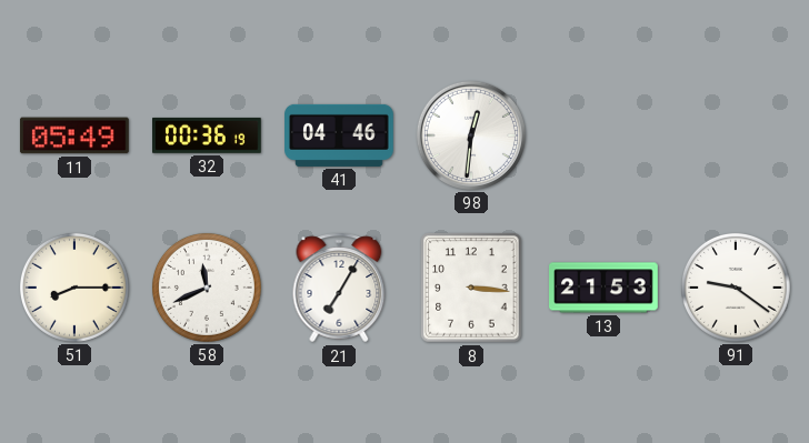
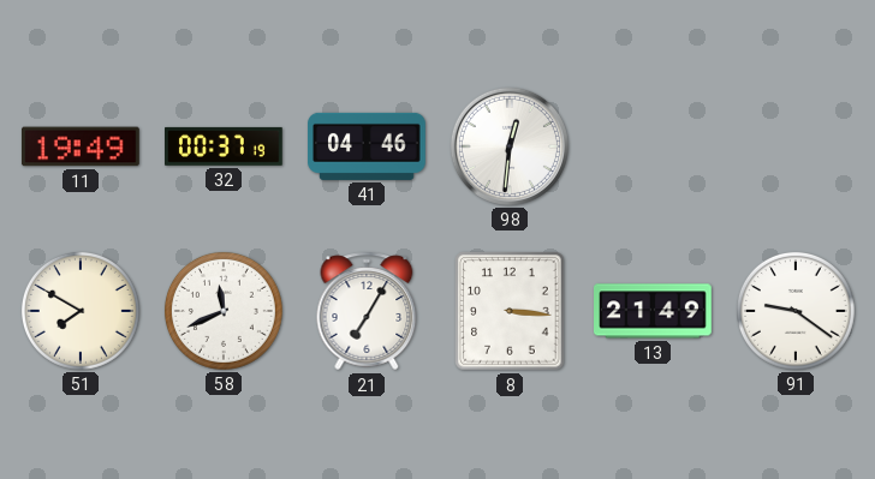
11: 05:49 -> 19:49
32: 00:36 -> 00:37
51: 8:15 -> 7:50
13: 21:53 -> 21:49
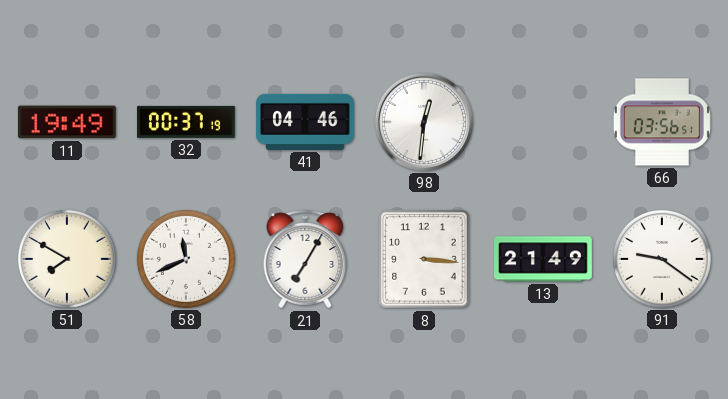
66: none -> 03:56
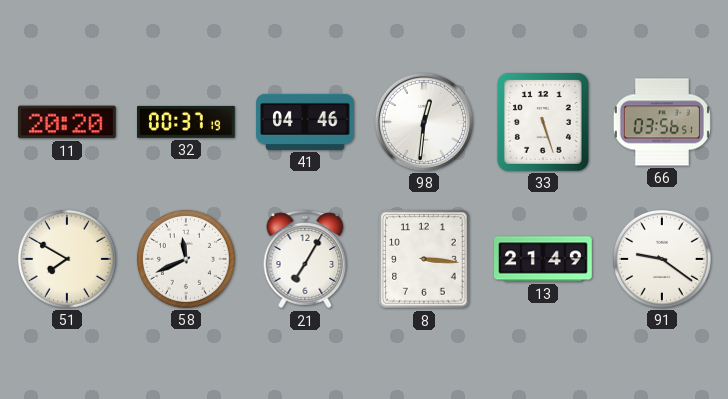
11: 19:49 -> 20:20
33: none -> 5:27
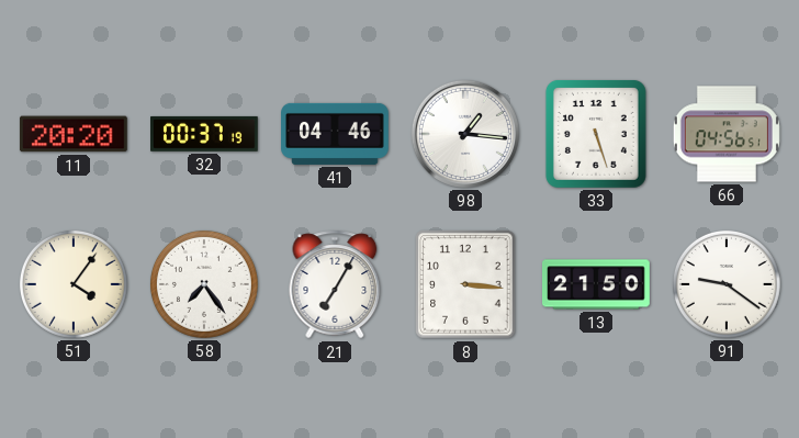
98: 12:31 -> 1:16
66: 03:56 -> 04:56
51: 7:50 -> 4:06
58: 11:41 -> 7:24
13: 21:49 -> 21:50
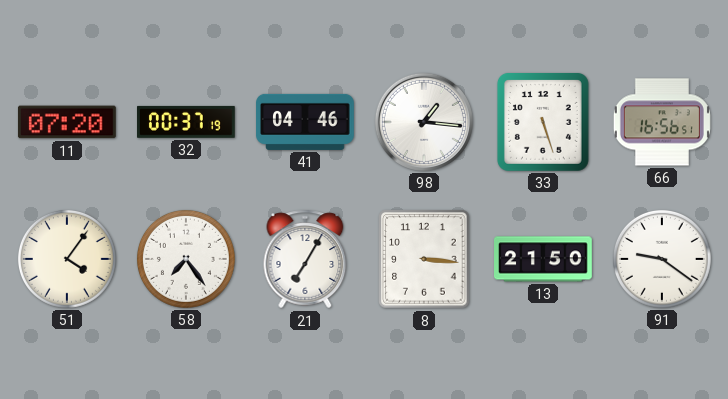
11: 20:20 -> 07:20
66: 04:56 -> 16:56
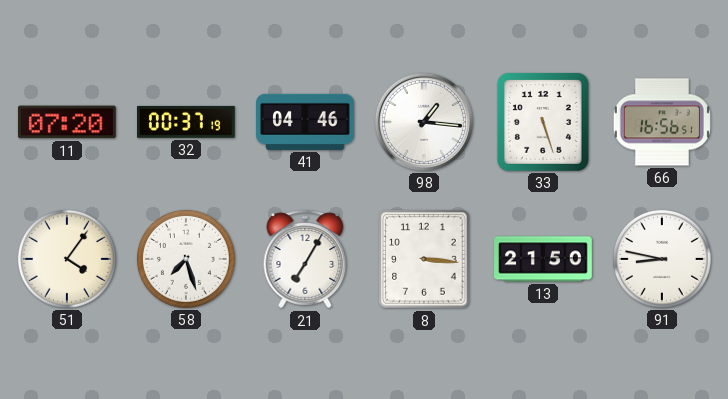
58: 7:24 -> 7:27
91: 9:21 -> 8:47
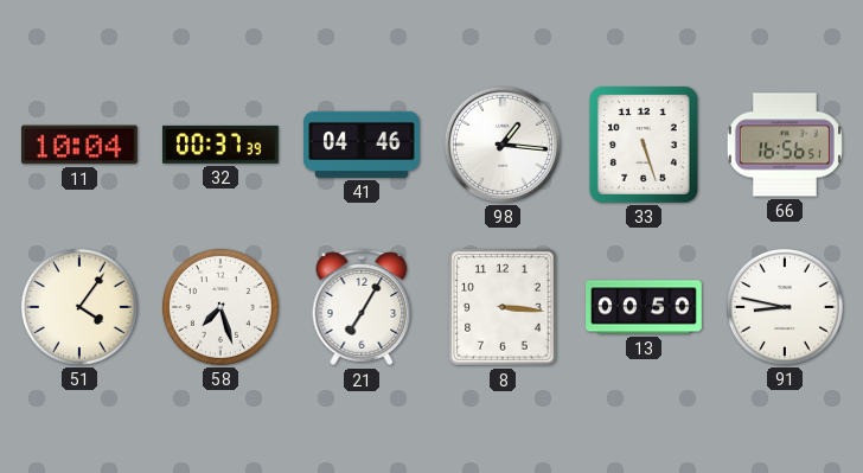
11: 07:20 -> 10:04
32: 00:37:19 -> 00:37:39
13: 21:50 -> 00:50
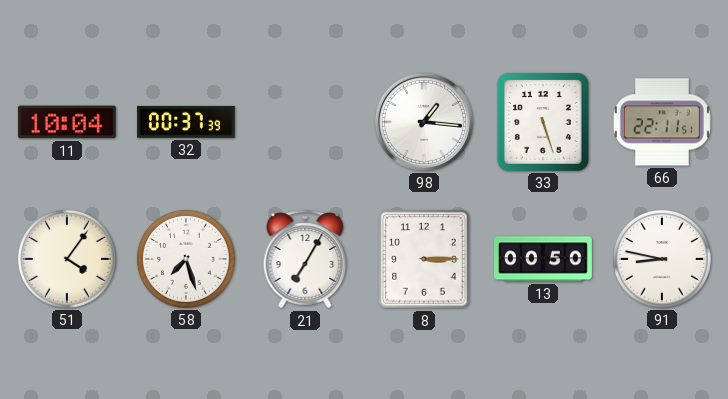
41: 04:46 -> none
66: 16:56 -> 22:11
8: 3:16 -> 3:15
